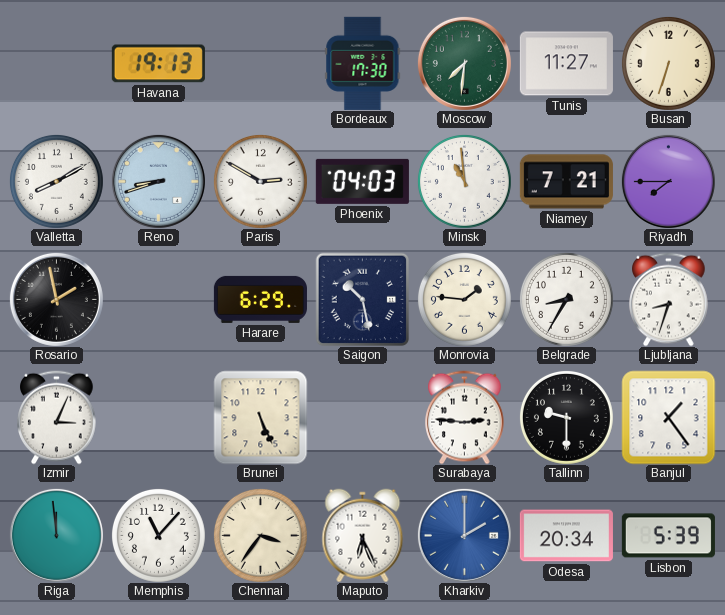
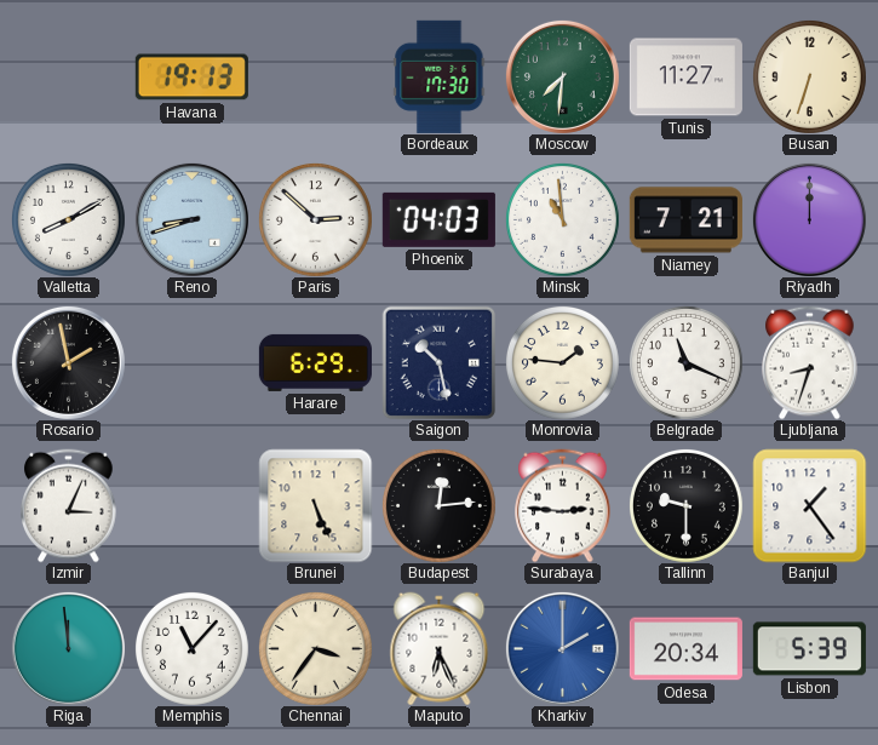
Paris: 2:50 -> 2:52
Riyadh: 7:45 -> 12:00
Belgrade: 8:35 -> 11:19
Budapest: none -> 12:14
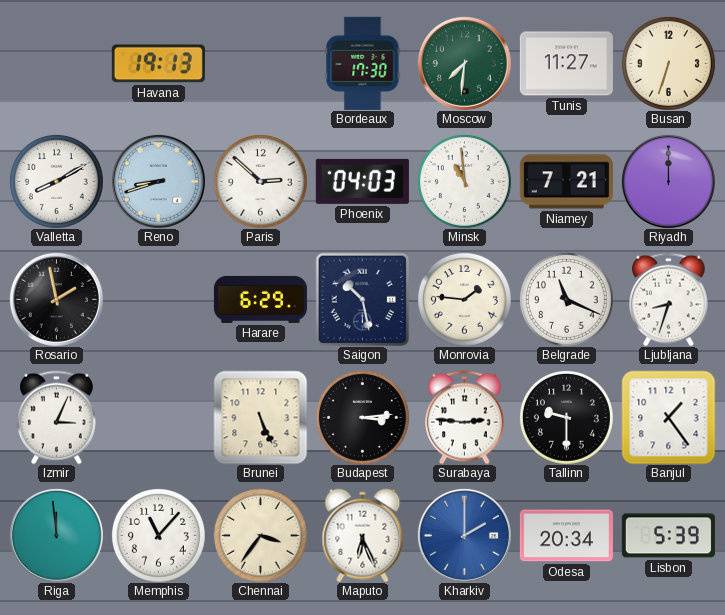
Budapest: 12:14 -> 3:14
